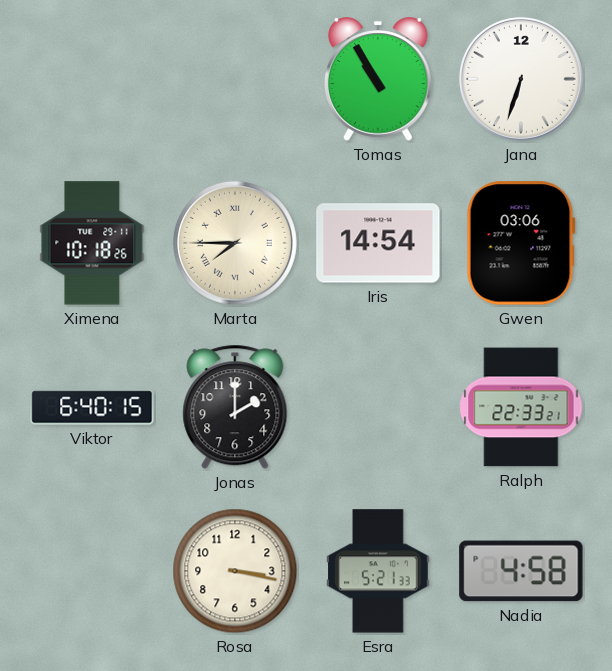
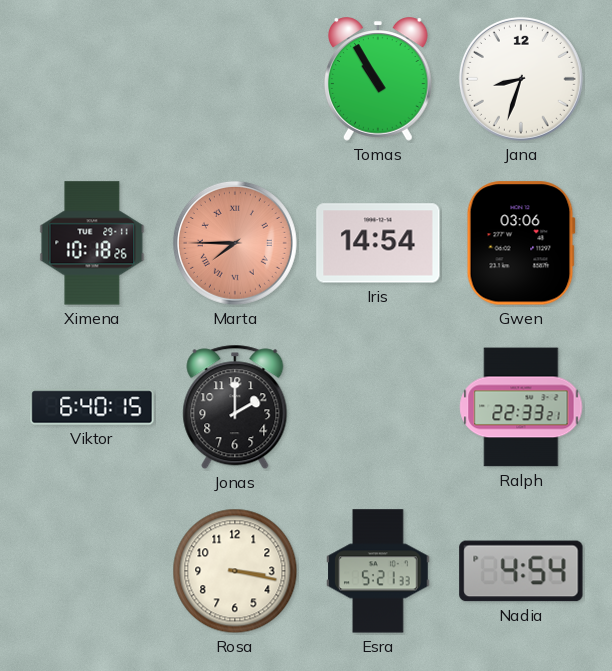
Jana: 6:33 -> 8:33
Marta dial: cream -> salmon
Nadia: 4:58 -> 4:54
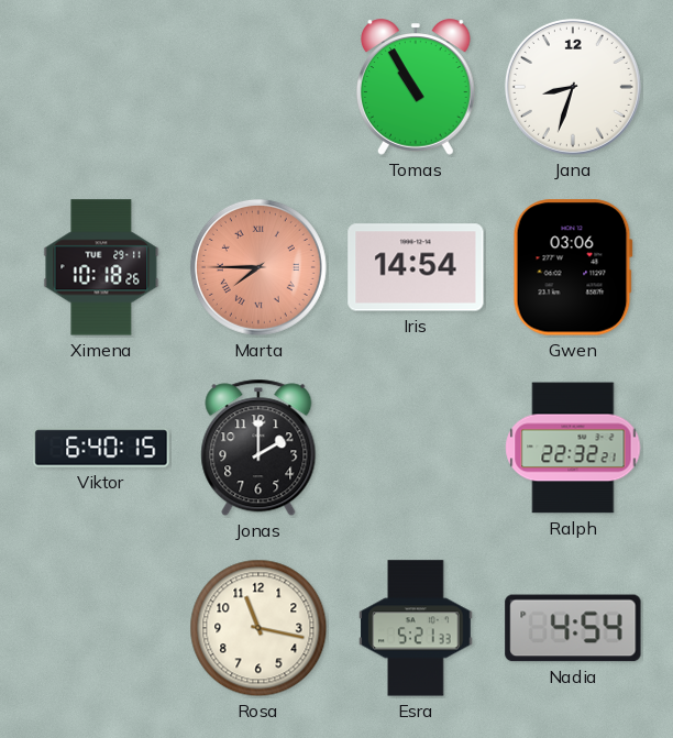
Ralph: 22:33 -> 22:32
Rosa: 3:17 -> 11:17
